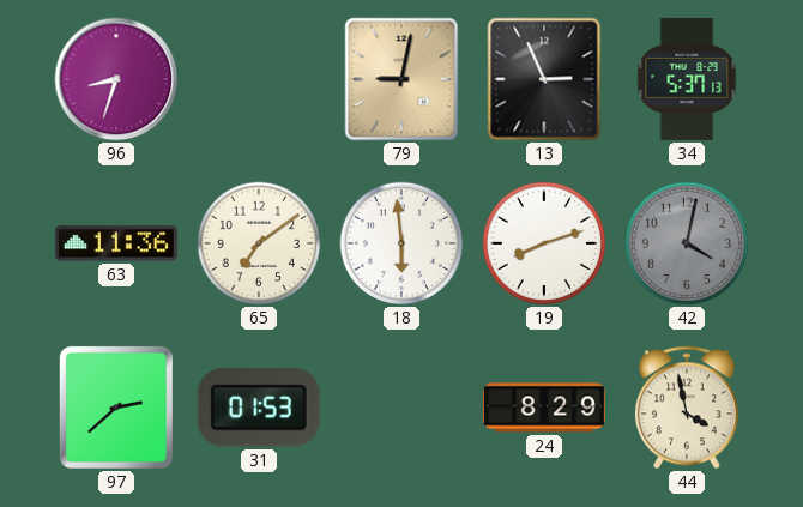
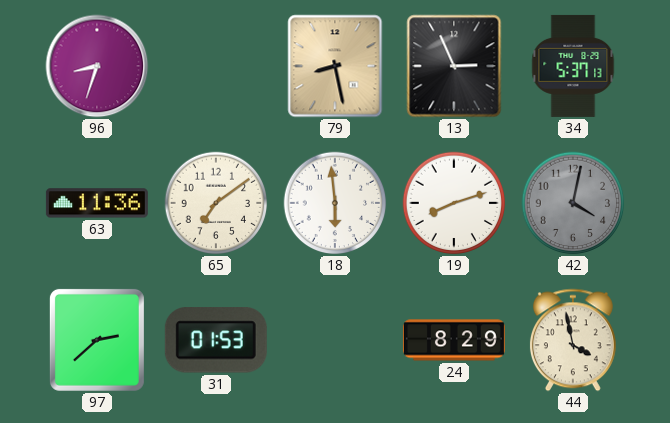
79: 9:02 -> 8:28
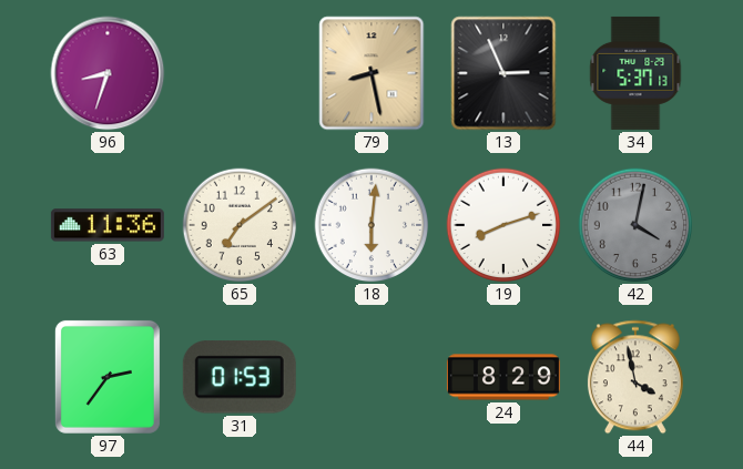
18: 5:59 -> 6:01
97: 2:38 -> 2:36
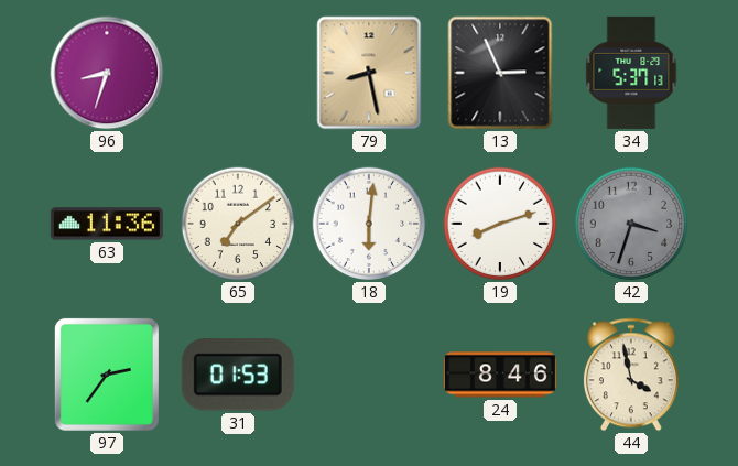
42: 4:02 -> 3:33
24: 8:29 -> 8:46
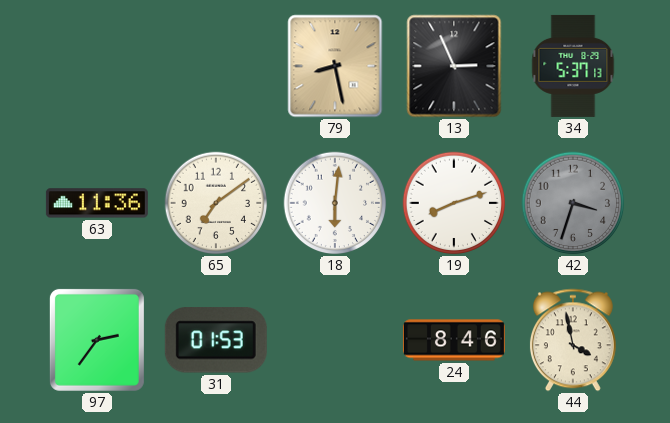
96: 8:33 -> none
